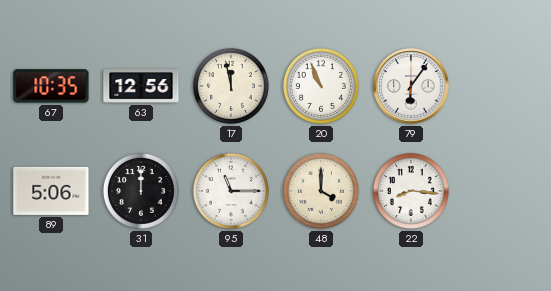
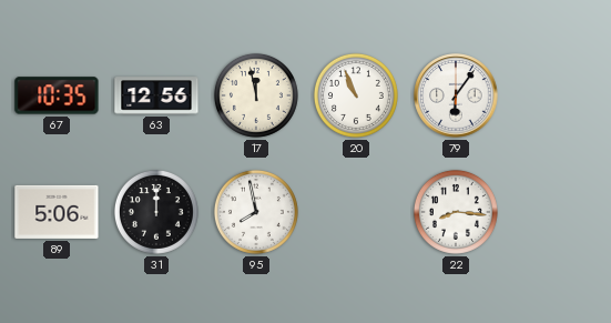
95: 11:15 -> 7:58
48: 4:00 -> none
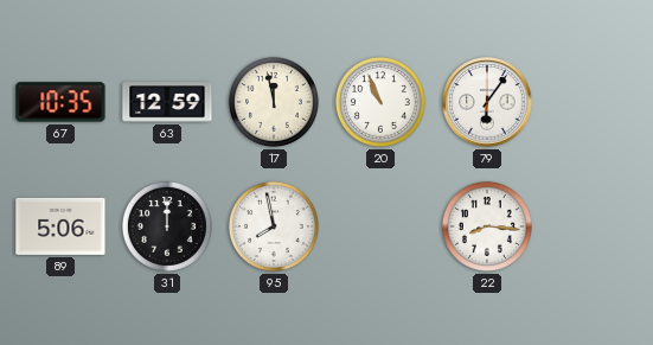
63: 12:56 -> 12:59
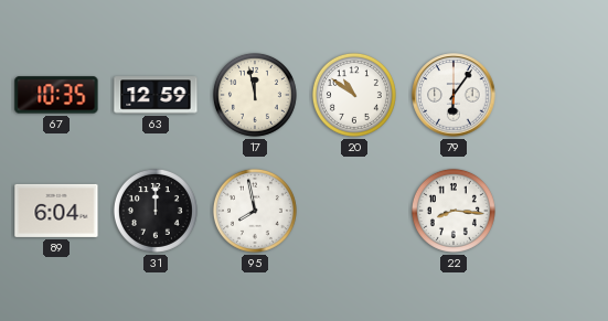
20: 10:56 -> 10:51
89: 5:06 -> 6:04
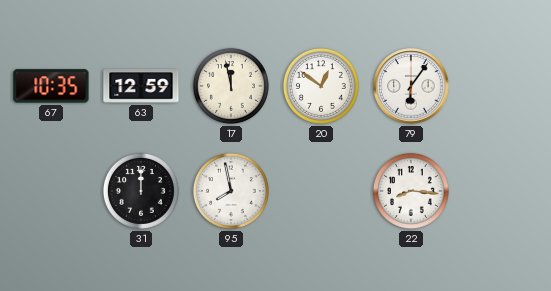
20: 10:51 -> 12:51
89: 6:04 -> none
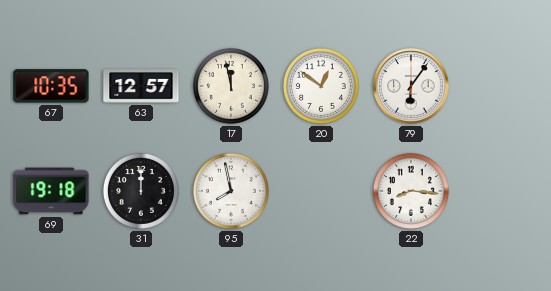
63: 12:59 -> 12:57
69: none -> 19:18
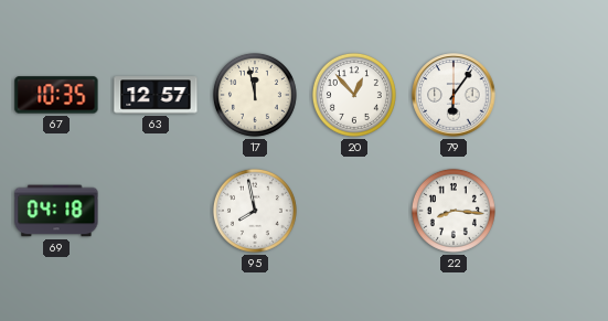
20: 12:51 -> 12:53
69: 19:18 -> 04:18
31: 12:00 -> none
